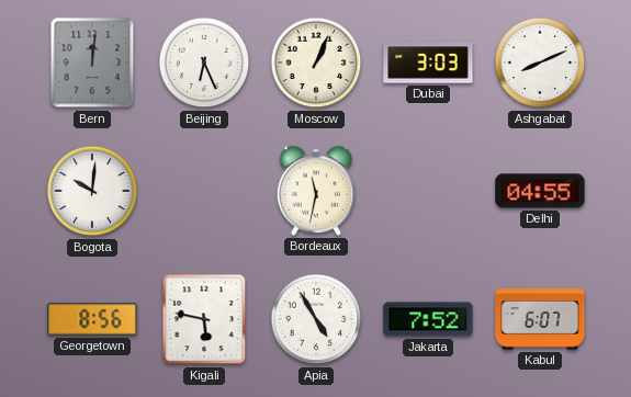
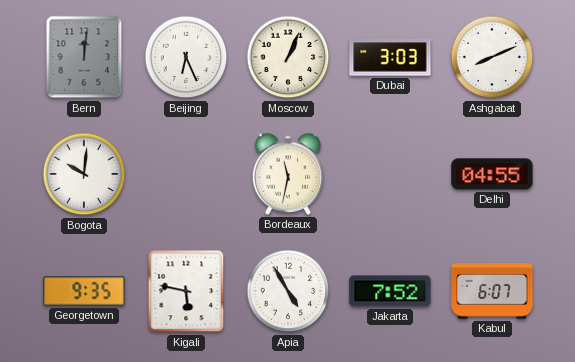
Georgetown: 8:56 -> 9:35
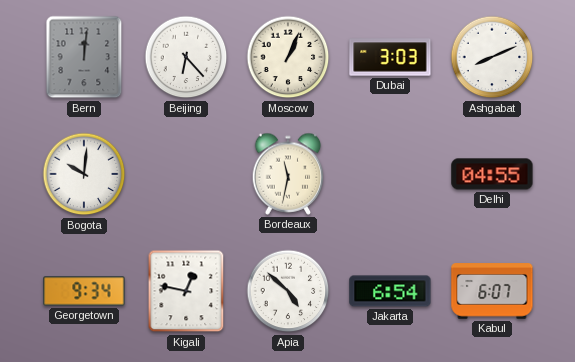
Beijing: 6:26 -> 6:23
Georgetown: 9:35 -> 9:34
Kigali: 5:47 -> 12:47
Apia: 4:55 -> 4:52
Jakarta: 7:52 -> 6:54
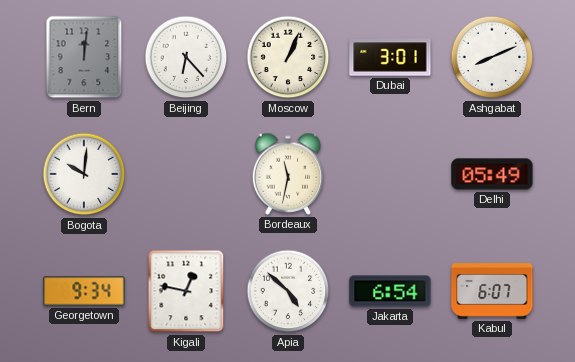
Dubai: 3:03 -> 3:01
Delhi: 04:55 -> 05:49
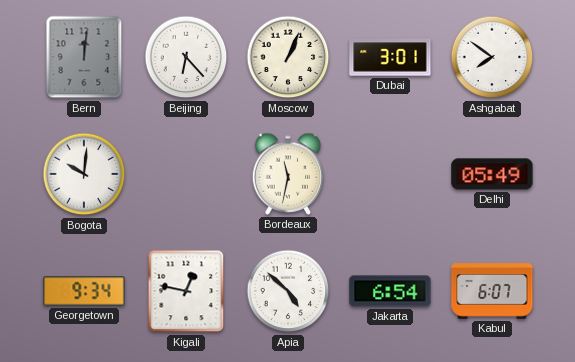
Ashgabat: 8:11 -> 7:51
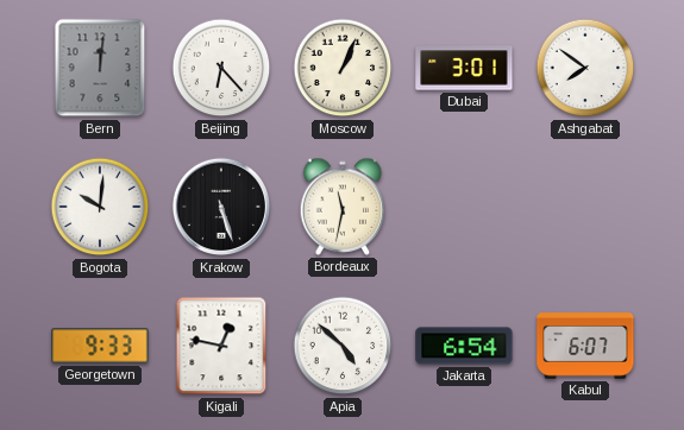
Krakow: none -> 5:27
Delhi: 05:49 -> none
Georgetown: 9:34 -> 9:33
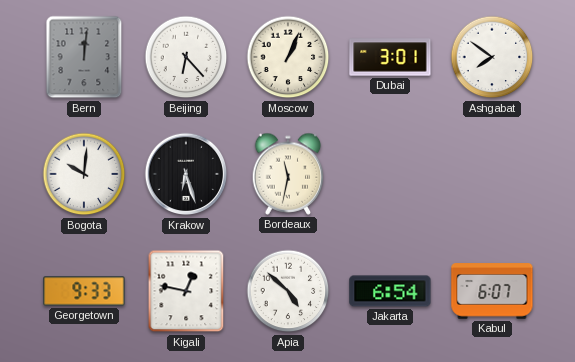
Krakow: 5:27 -> 6:27
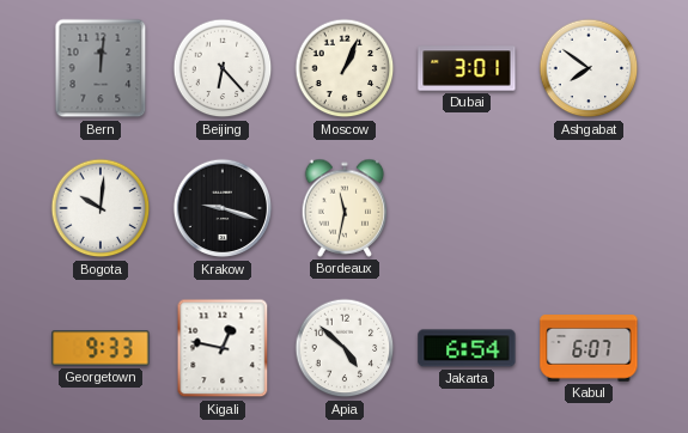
Krakow: 6:27 -> 9:18
